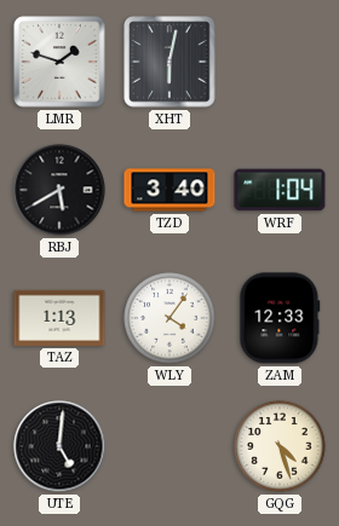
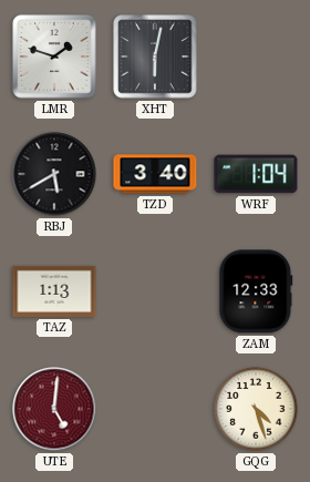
WLY: 4:06 -> none
UTE dial: black -> burgundy
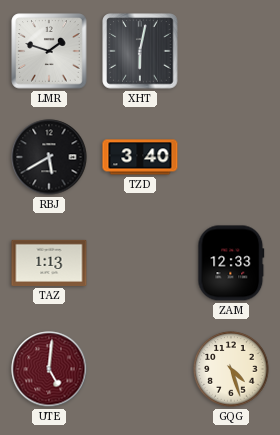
WRF: 1:04 -> none
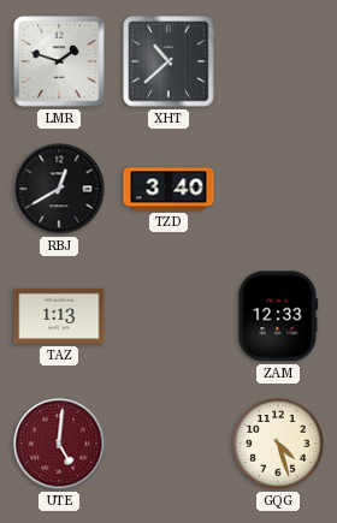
XHT: 6:02 -> 10:38
RBJ: 5:40 -> 12:40
